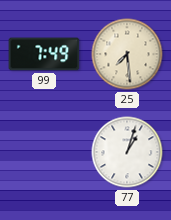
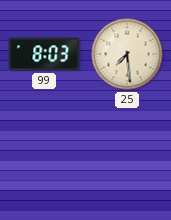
99: 7:49 -> 8:03
77: 1:03 -> none
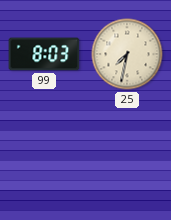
25: 7:29 -> 7:32
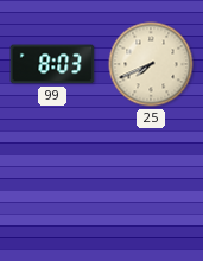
25: 7:32 -> 7:41
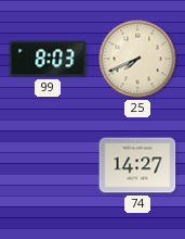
74: none -> 14:27
